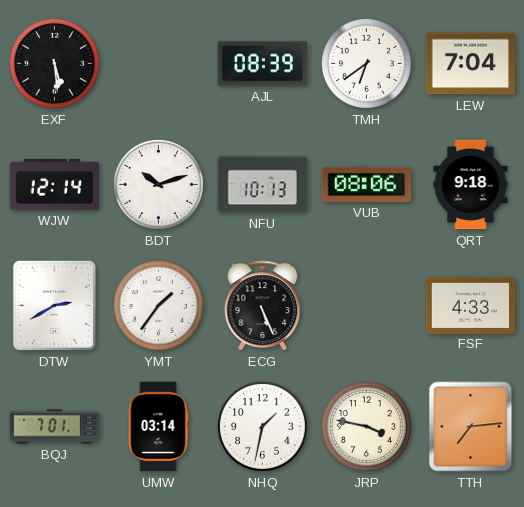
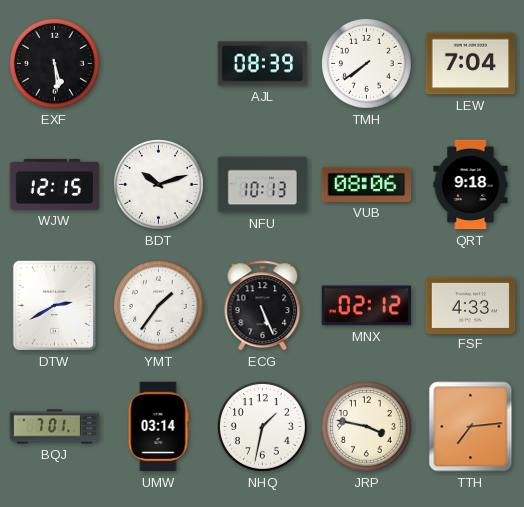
TMH: 6:39 -> 7:39
WJW: 12:14 -> 12:15
MNX: none -> 02:12
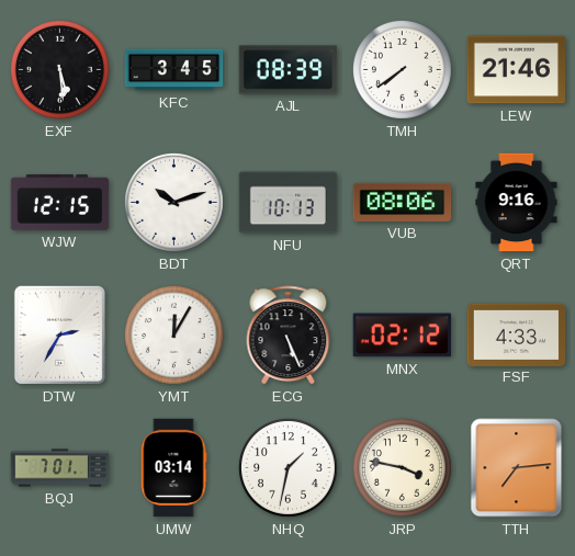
KFC: none -> 3:45
LEW: 7:04 -> 21:46
QRT: 9:18 -> 9:16
DTW: 2:40 -> 2:35
YMT: 1:36 -> 12:05
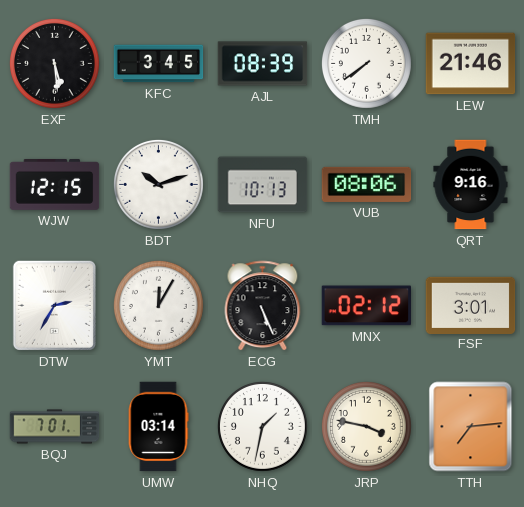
FSF: 4:33 -> 3:01
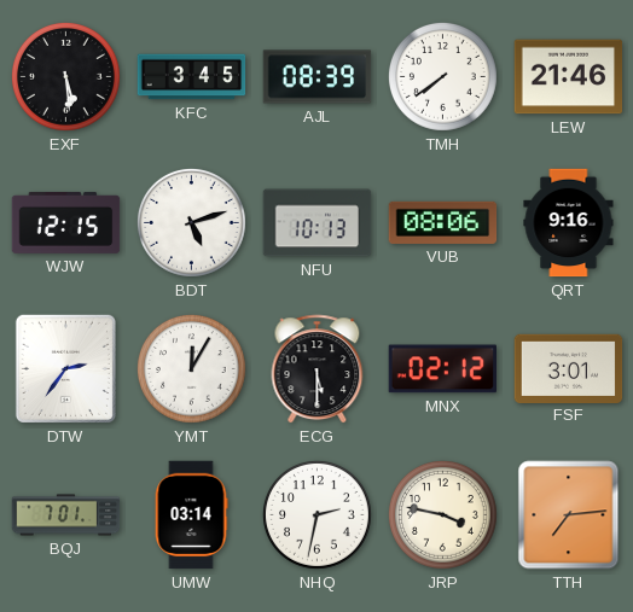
BDT: 10:12 -> 5:12
DTW: 2:35 -> 2:36
ECG: 5:26 -> 5:30
NHQ: 1:32 -> 2:32
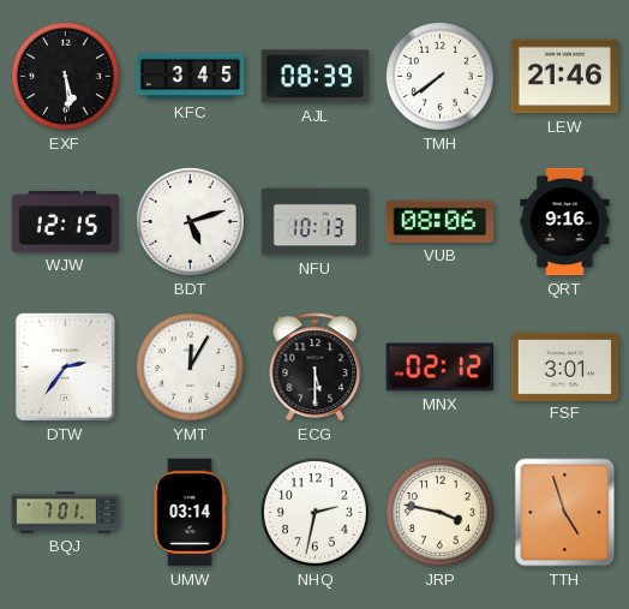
TTH: 7:14 -> 4:57
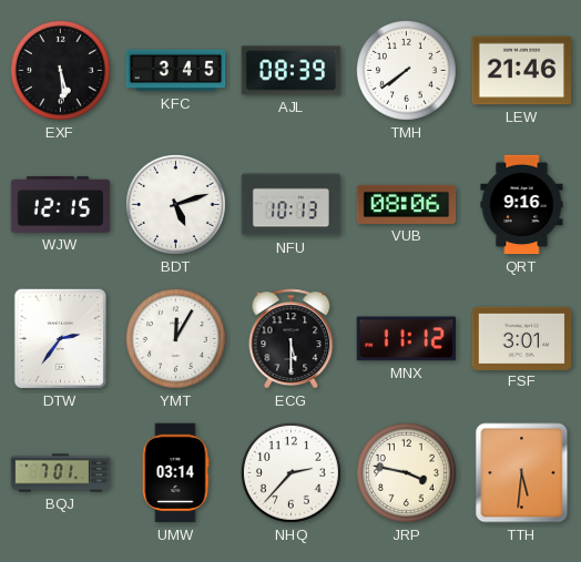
MNX: 02:12 -> 11:12
NHQ: 2:32 -> 2:37
TTH: 4:57 -> 5:31
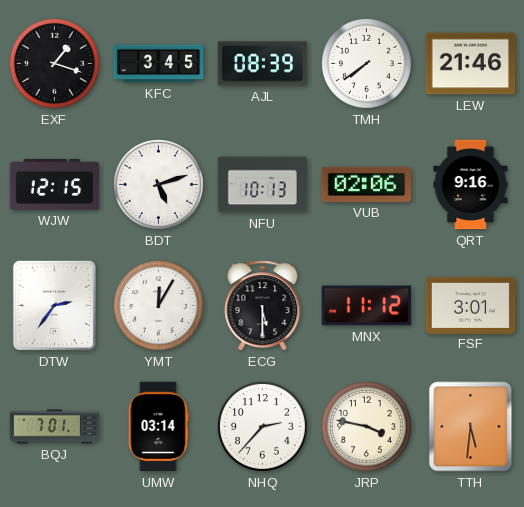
EXF: 5:29 -> 1:18
VUB: 08:06 -> 02:06
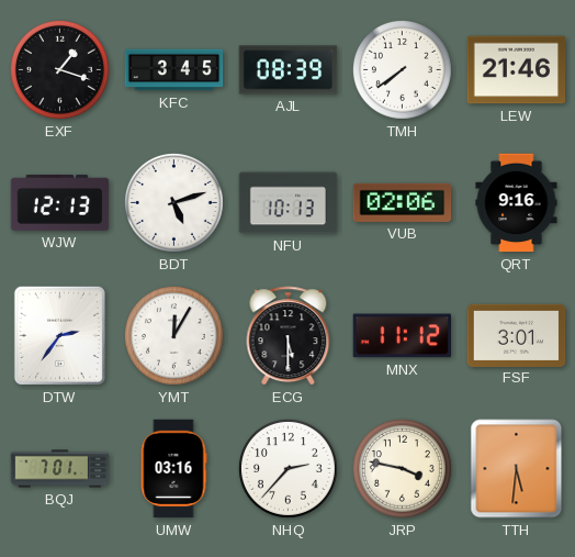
WJW: 12:15 -> 12:13
UMW: 03:14 -> 03:16
